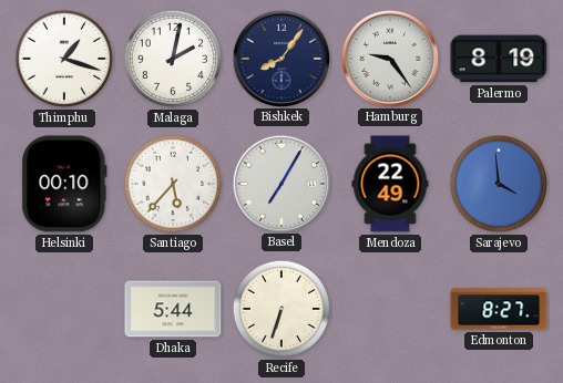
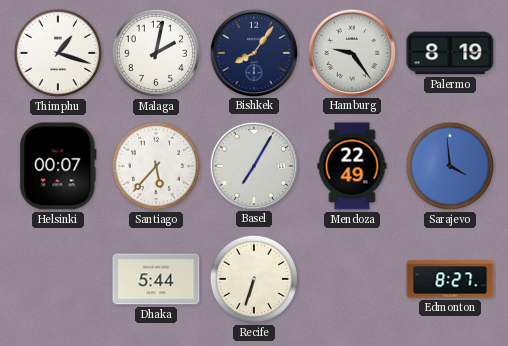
Helsinki: 00:10 -> 00:07
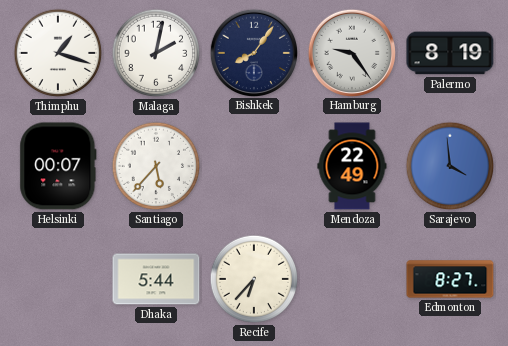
Basel: 7:05 -> none
Recife: 6:33 -> 6:37
